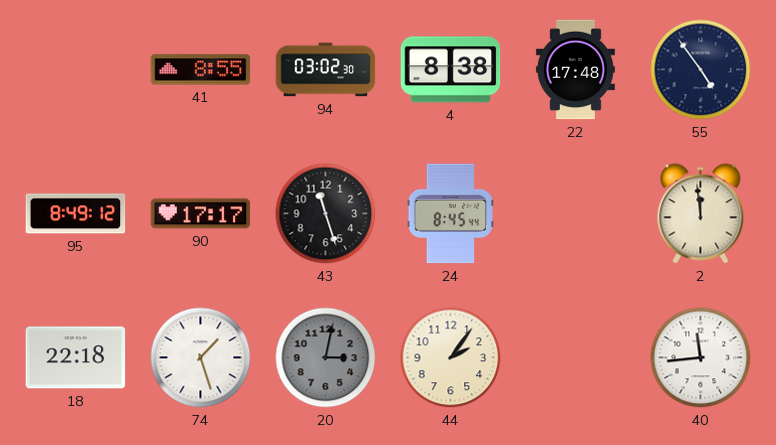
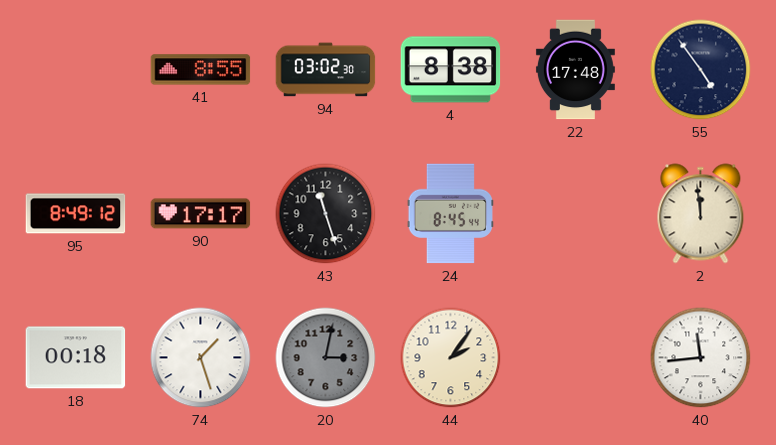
18: 22:18 -> 00:18
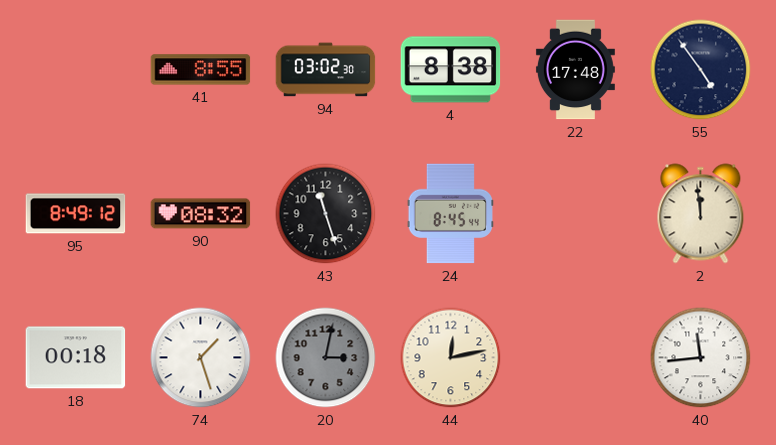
90: 17:17 -> 08:32
44: 2:06 -> 12:13
